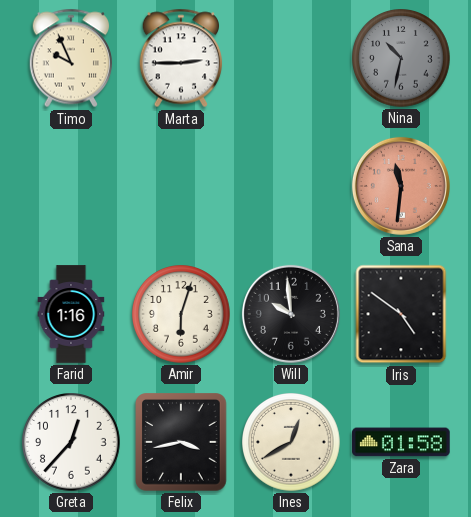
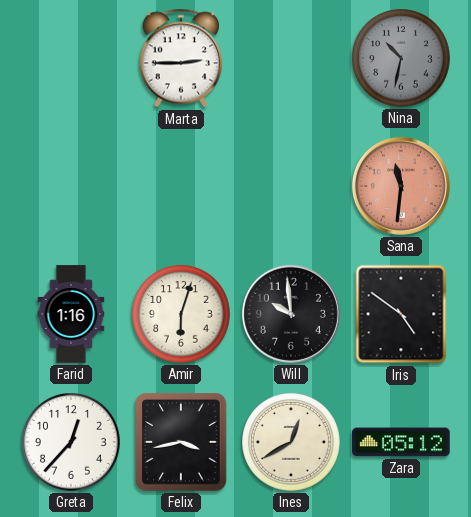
Timo: 9:56 -> none
Zara: 01:58 -> 05:12
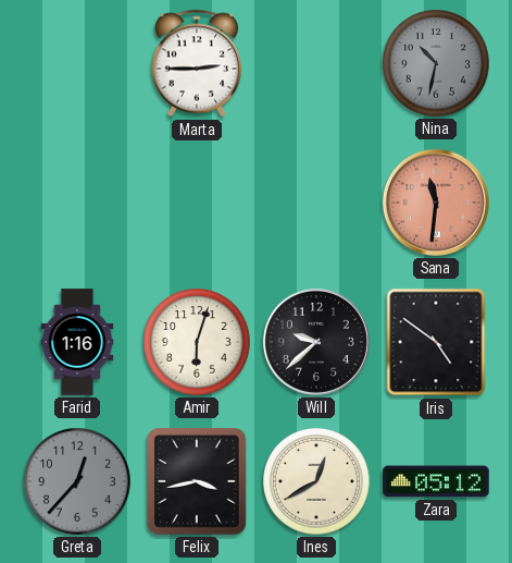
Will: 9:59 -> 9:38
Greta dial: white -> grey
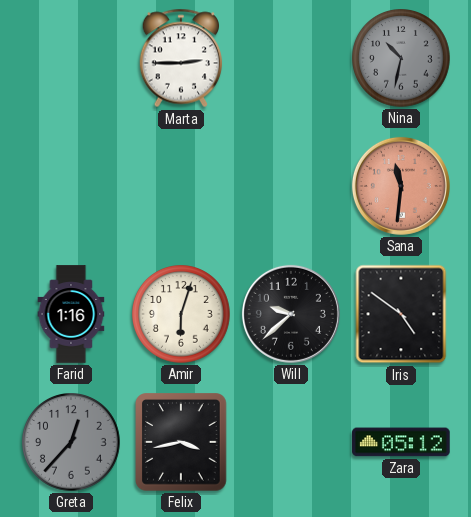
Ines: 12:40 -> none
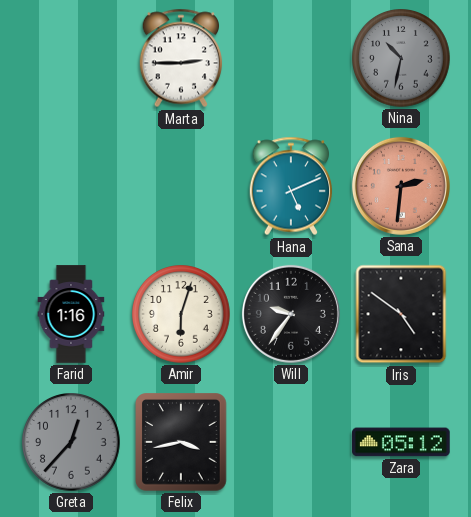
Hana: none -> 5:11
Sana: 11:31 -> 2:31
Will: 9:38 -> 9:36
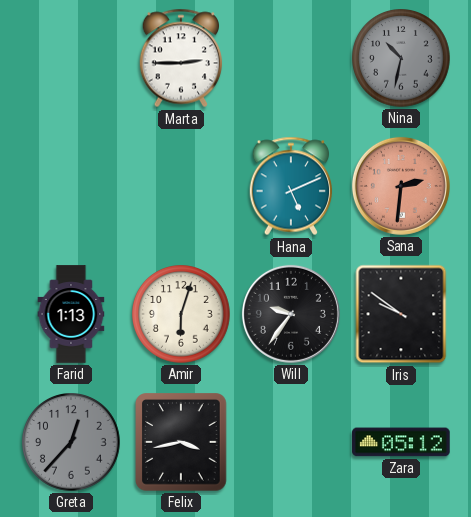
Farid: 1:16 -> 1:13
Iris: 4:51 -> 9:51
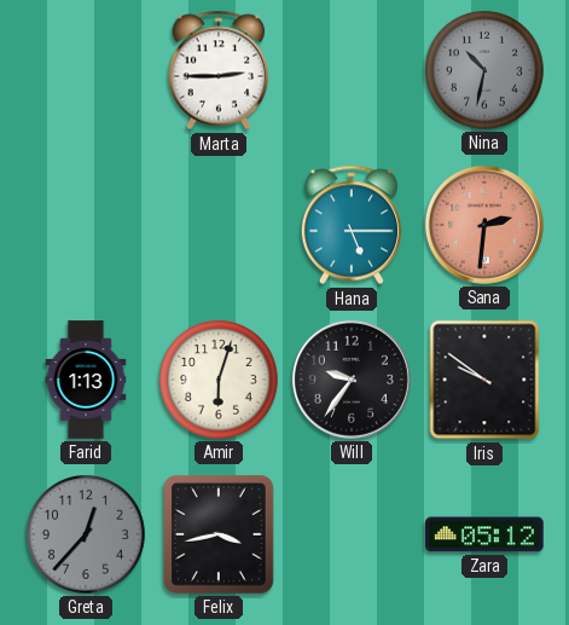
Hana: 5:11 -> 5:15
